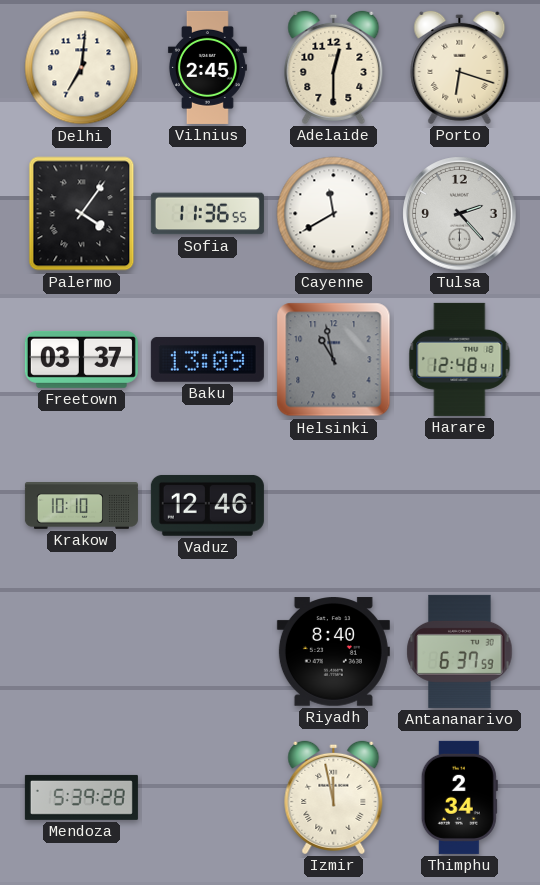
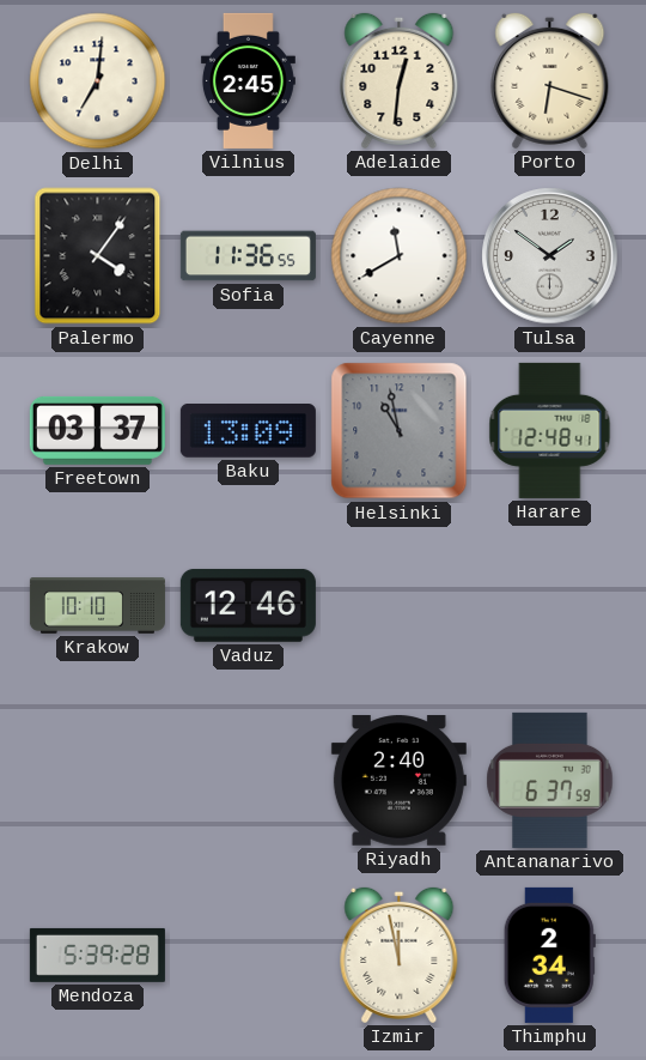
Adelaide: 12:30 -> 12:31
Tulsa: 2:23 -> 1:51
Riyadh: 8:40 -> 2:40
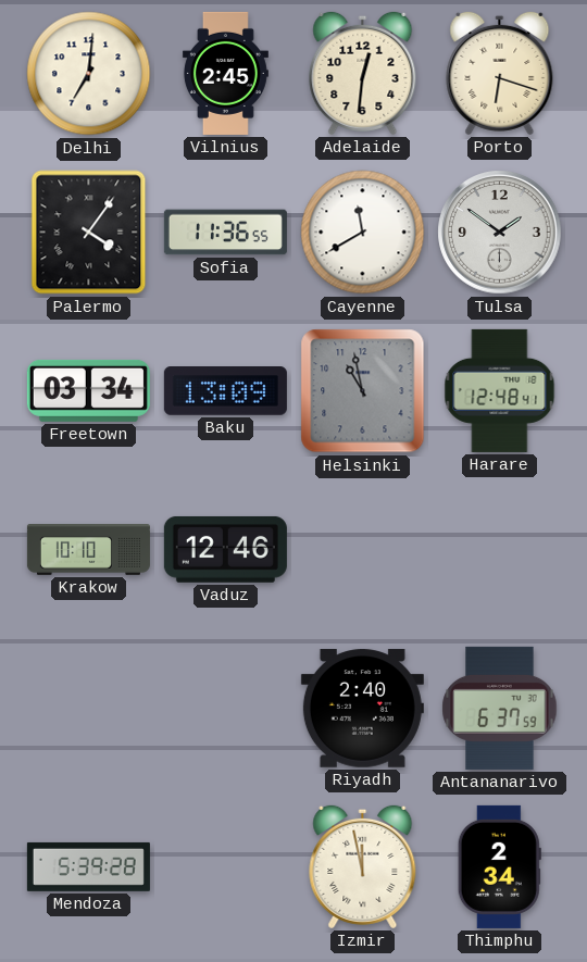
Freetown: 03:37 -> 03:34
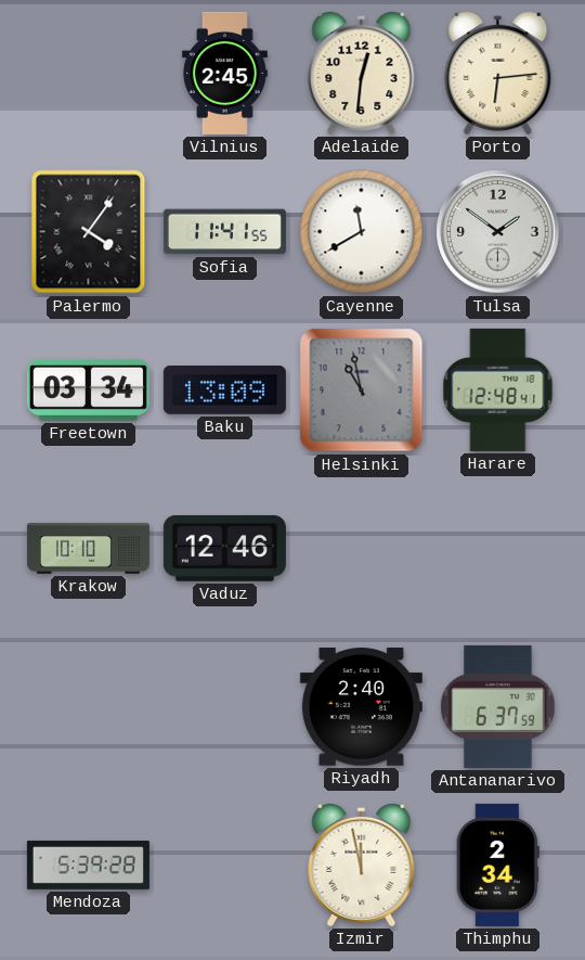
Delhi: 7:01 -> none
Porto: 6:18 -> 6:14
Sofia: 11:36 -> 11:41
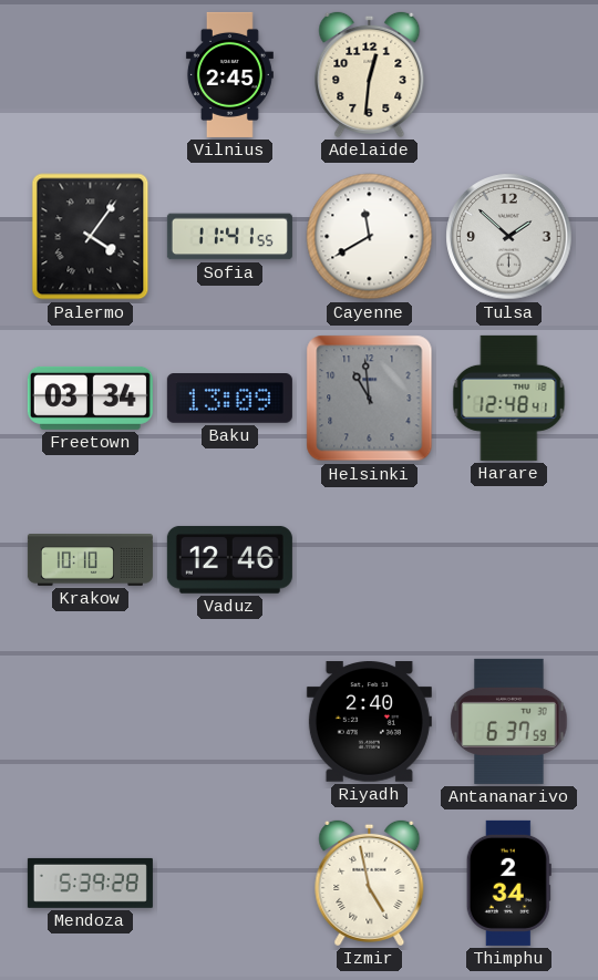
Porto: 6:14 -> none
Tulsa: 1:51 -> 1:52
Helsinki: 10:58 -> 10:59
Izmir: 11:58 -> 4:58
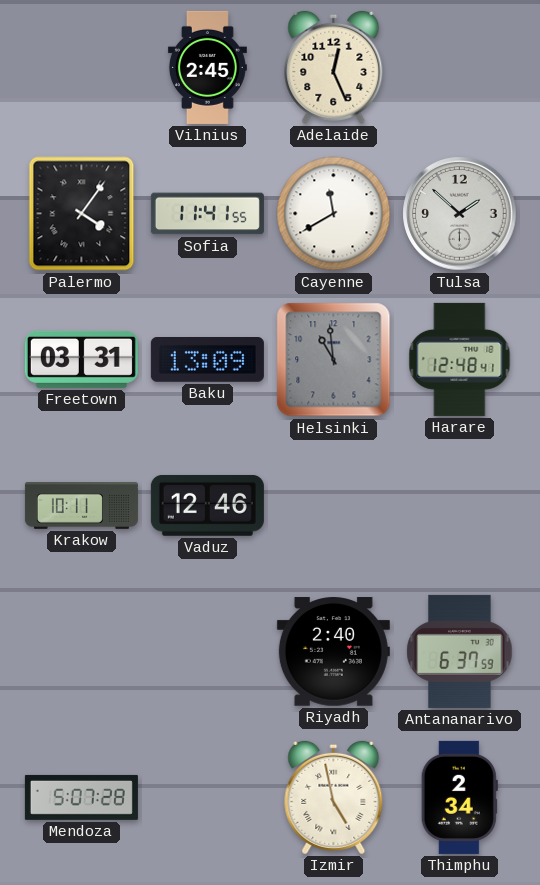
Adelaide: 12:31 -> 12:26
Freetown: 03:34 -> 03:31
Krakow: 10:10 -> 10:11
Mendoza: 5:39 -> 5:07
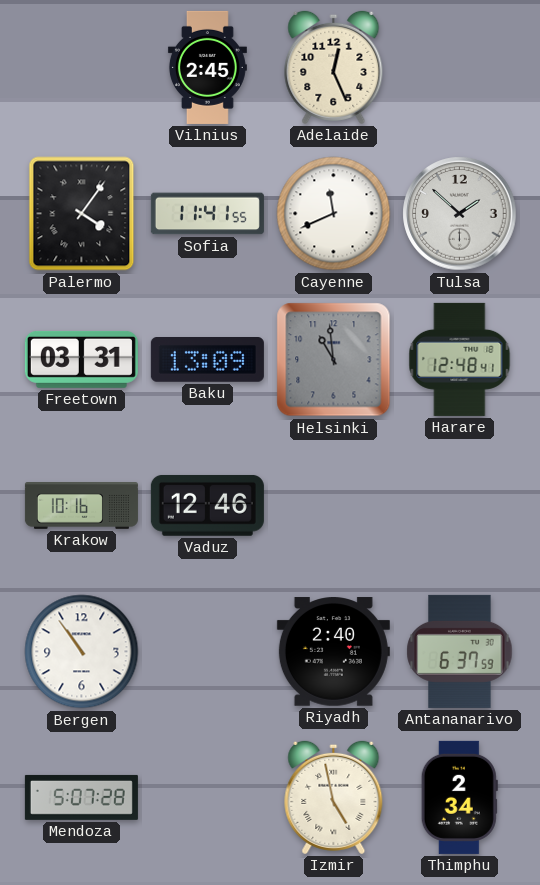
Cayenne: 11:40 -> 11:41
Krakow: 10:11 -> 10:16
Bergen: none -> 10:54
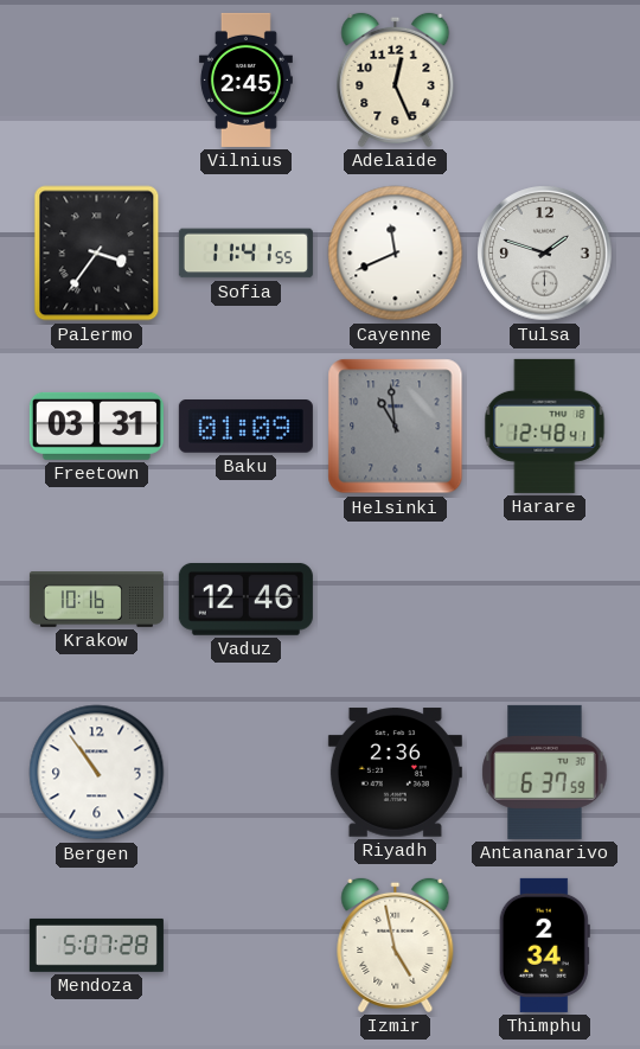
Palermo: 4:06 -> 3:36
Tulsa: 1:52 -> 1:48
Baku: 13:09 -> 01:09
Riyadh: 2:40 -> 2:36
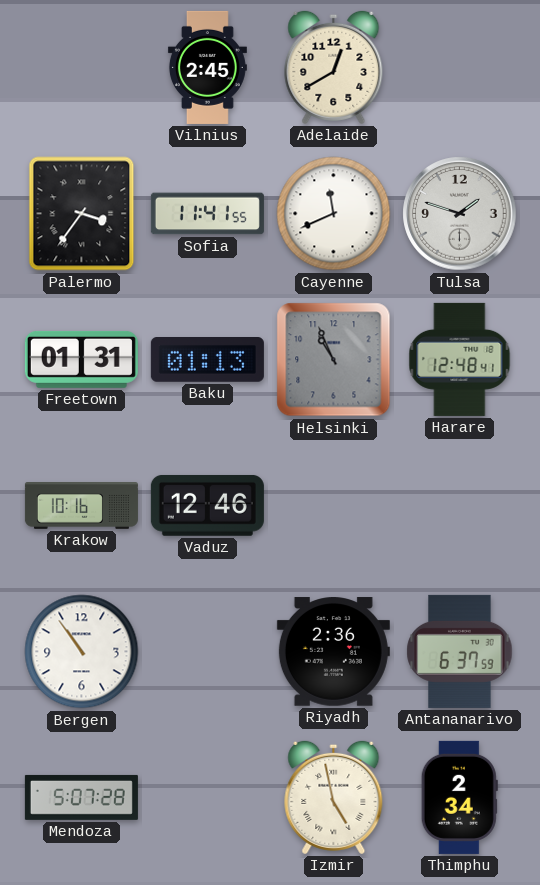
Adelaide: 12:26 -> 12:40
Freetown: 03:31 -> 01:31
Baku: 01:09 -> 01:13
Helsinki: 10:59 -> 10:56
